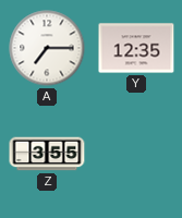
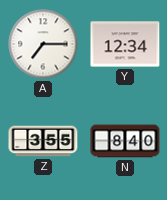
Y: 12:35 -> 12:34
N: none -> 8:40
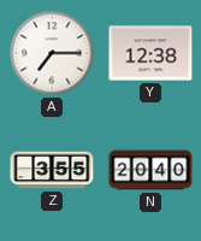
Y: 12:34 -> 12:38
N: 8:40 -> 20:40
